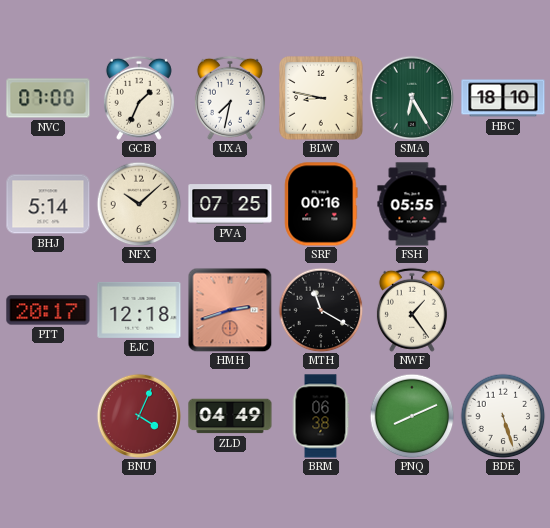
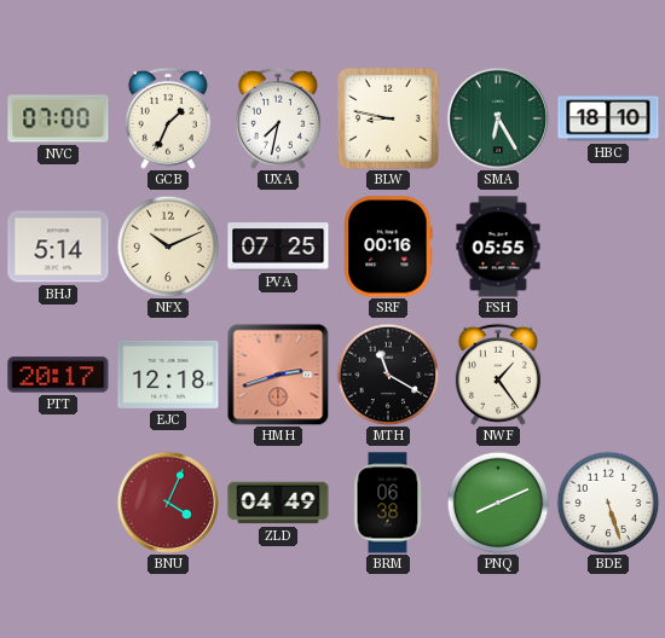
NFX: 10:08 -> 10:11
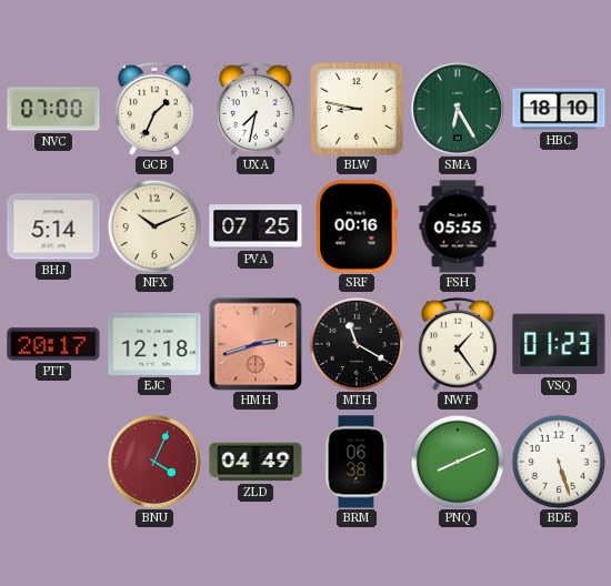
VSQ: none -> 01:23
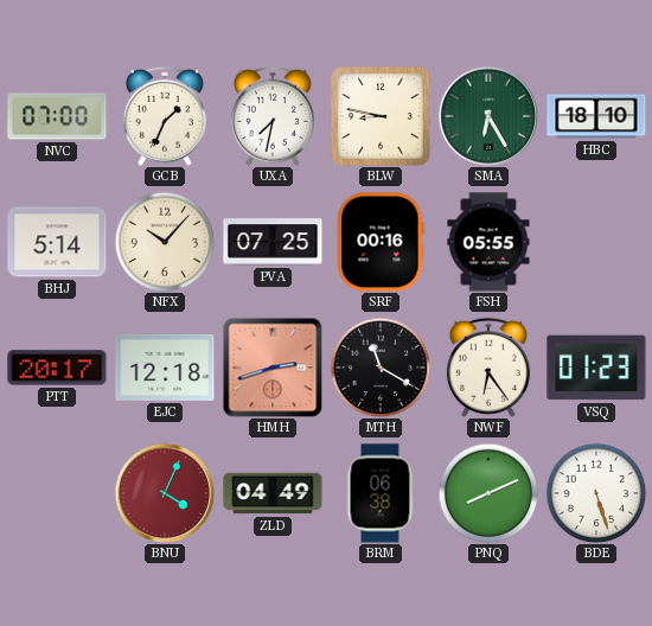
NFX: 10:11 -> 10:07
NWF: 1:24 -> 6:24
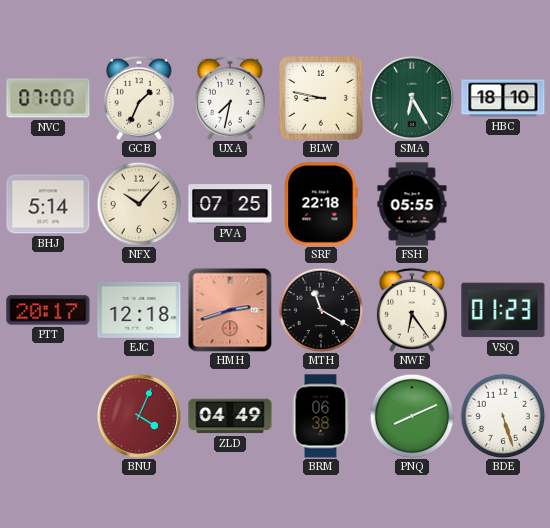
SRF: 00:16 -> 22:18
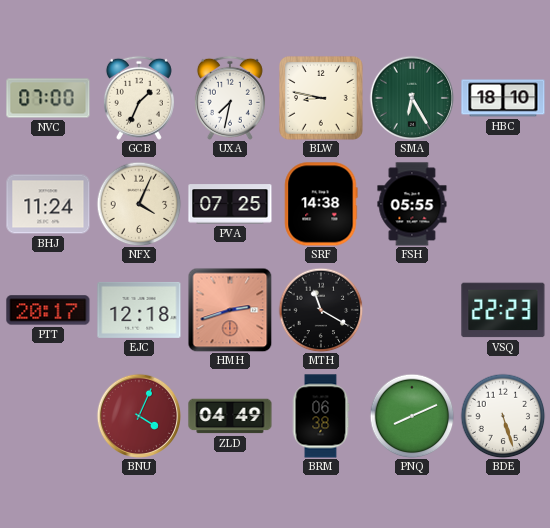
BHJ: 5:14 -> 11:24
NFX: 10:07 -> 4:04
SRF: 22:18 -> 14:38
NWF: 6:24 -> none
VSQ: 01:23 -> 22:23
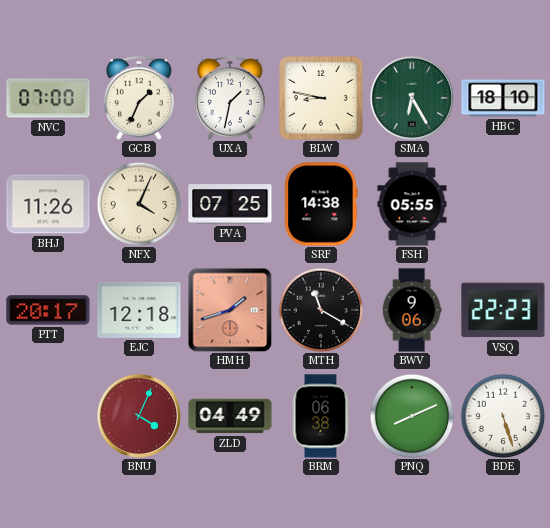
UXA: 7:32 -> 1:32
BHJ: 11:24 -> 11:26
HMH: 2:42 -> 1:42
BWV: none -> 9:06
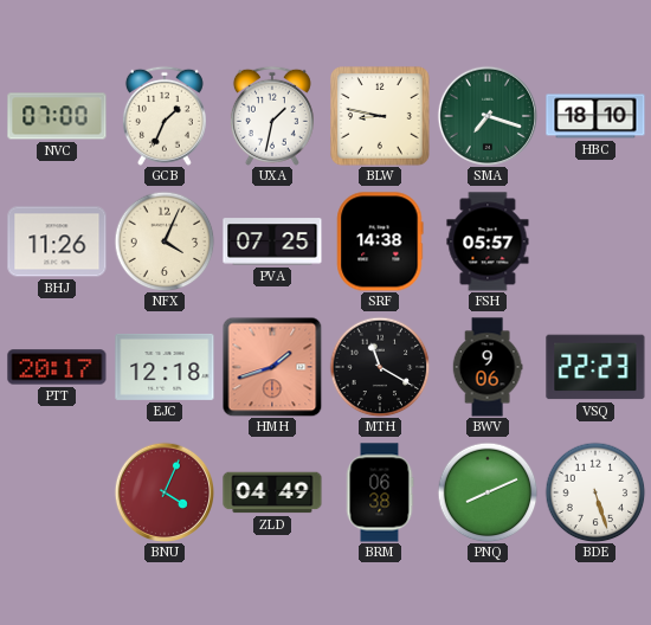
SMA: 6:25 -> 7:18
FSH: 05:55 -> 05:57
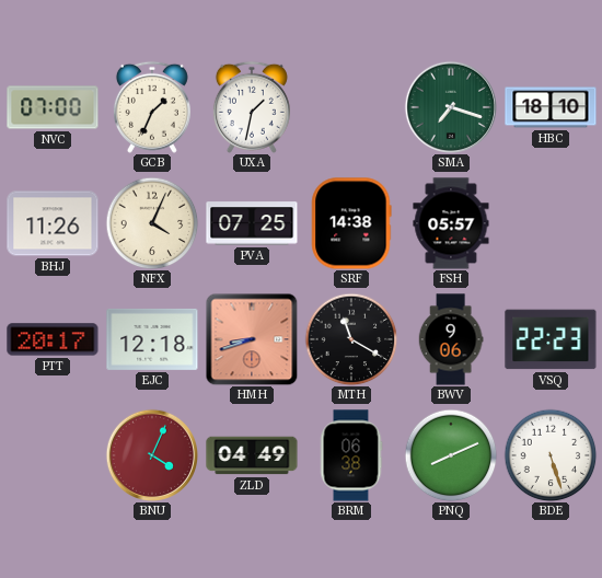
BLW: 8:47 -> none
HMH: 1:42 -> 8:42
